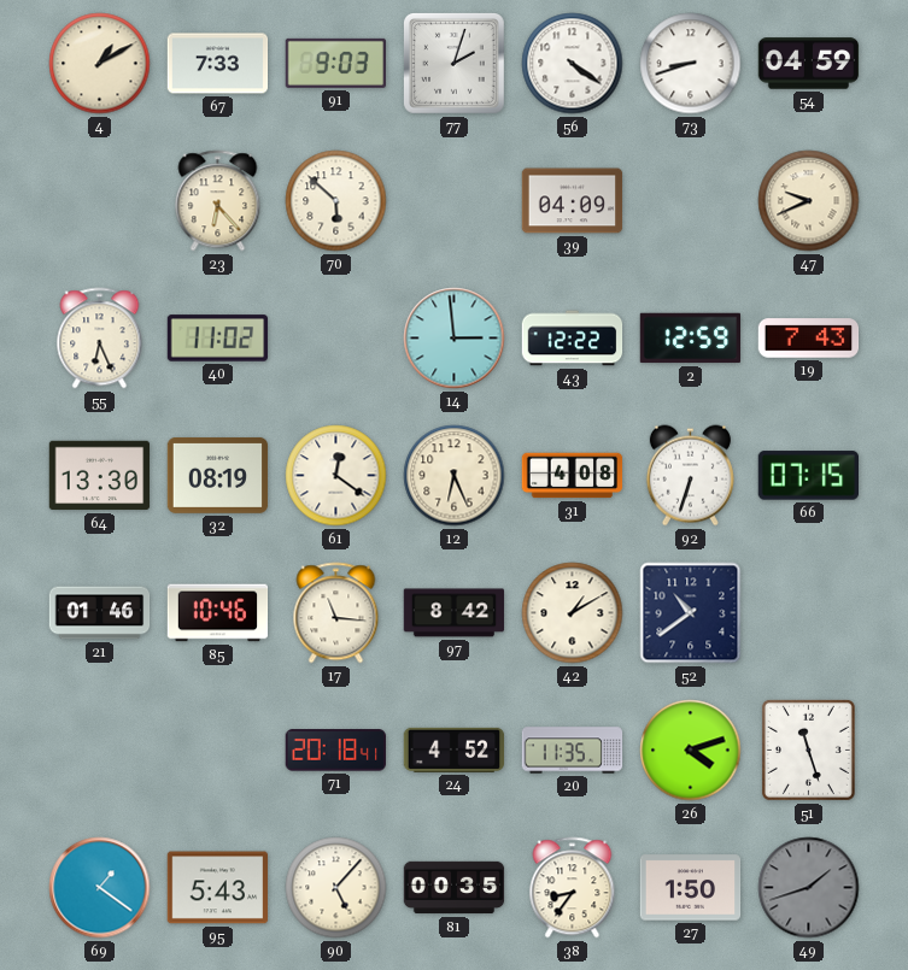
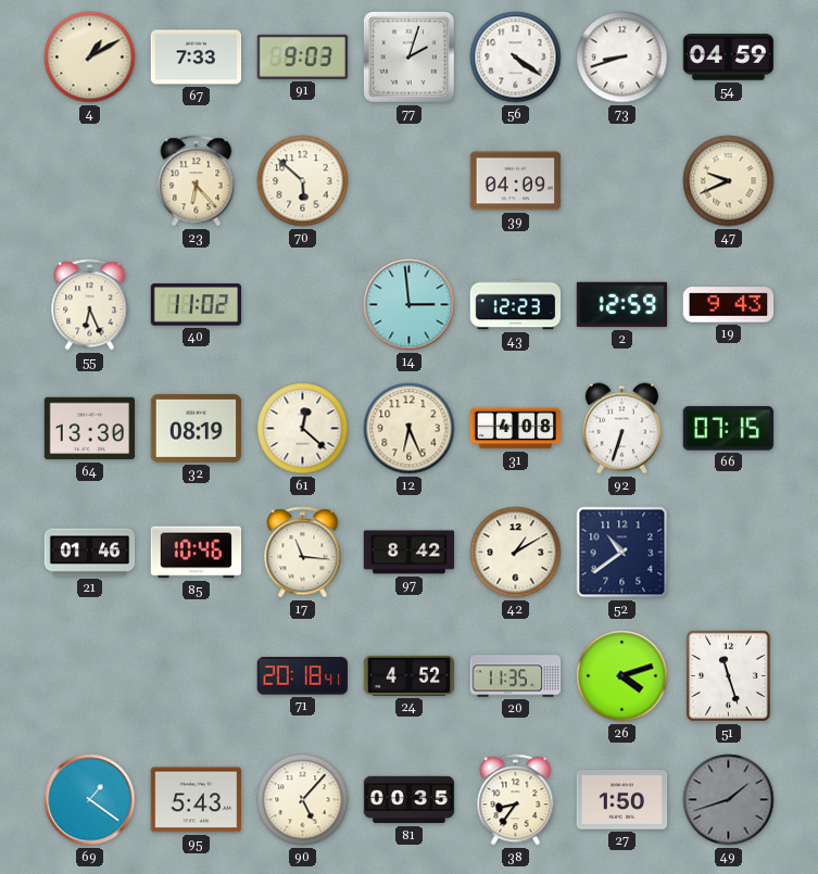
43: 12:22 -> 12:23
19: 7:43 -> 9:43
61: 12:21 -> 12:22
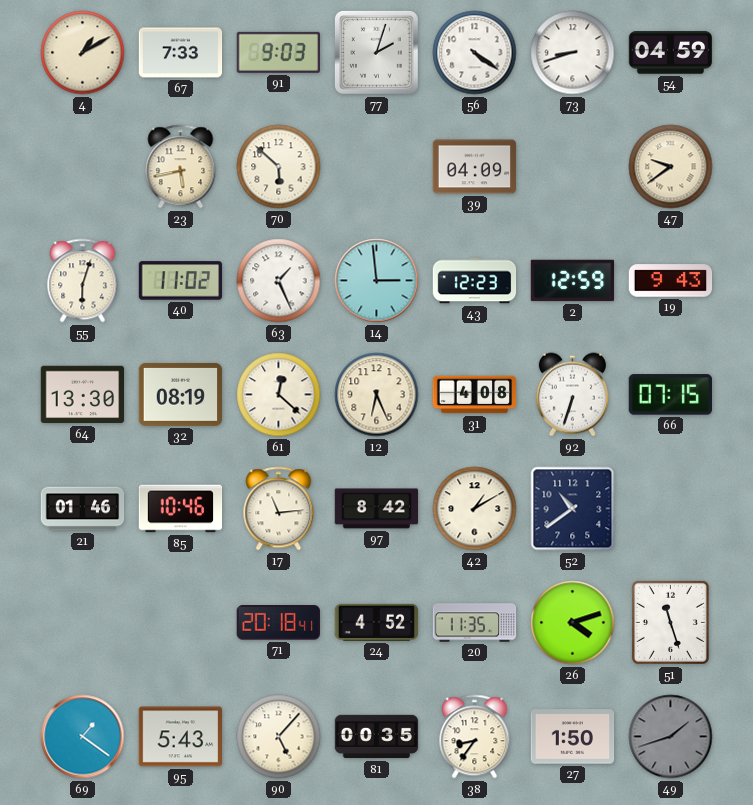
23: 6:23 -> 5:43
47: 9:41 -> 9:39
55: 6:26 -> 6:03
63: none -> 1:26
17: 11:16 -> 11:14
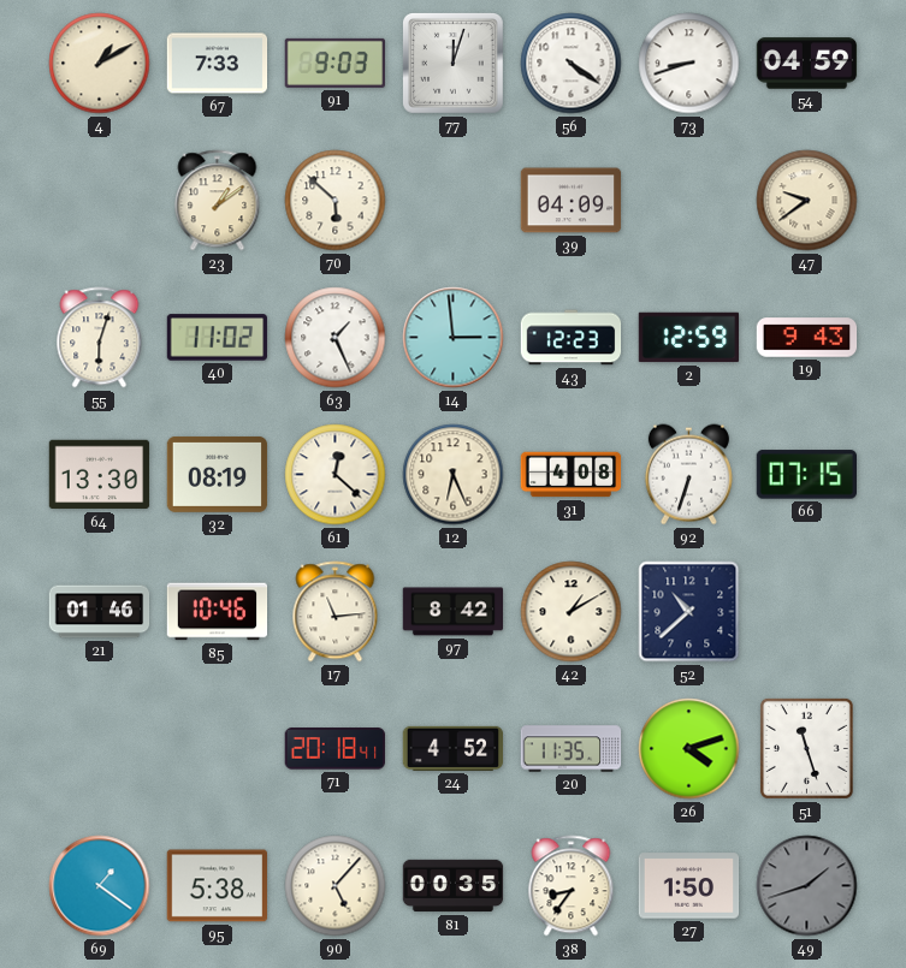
77: 2:03 -> 12:03
23: 5:43 -> 1:09
52: 10:39 -> 10:38
95: 5:43 -> 5:38
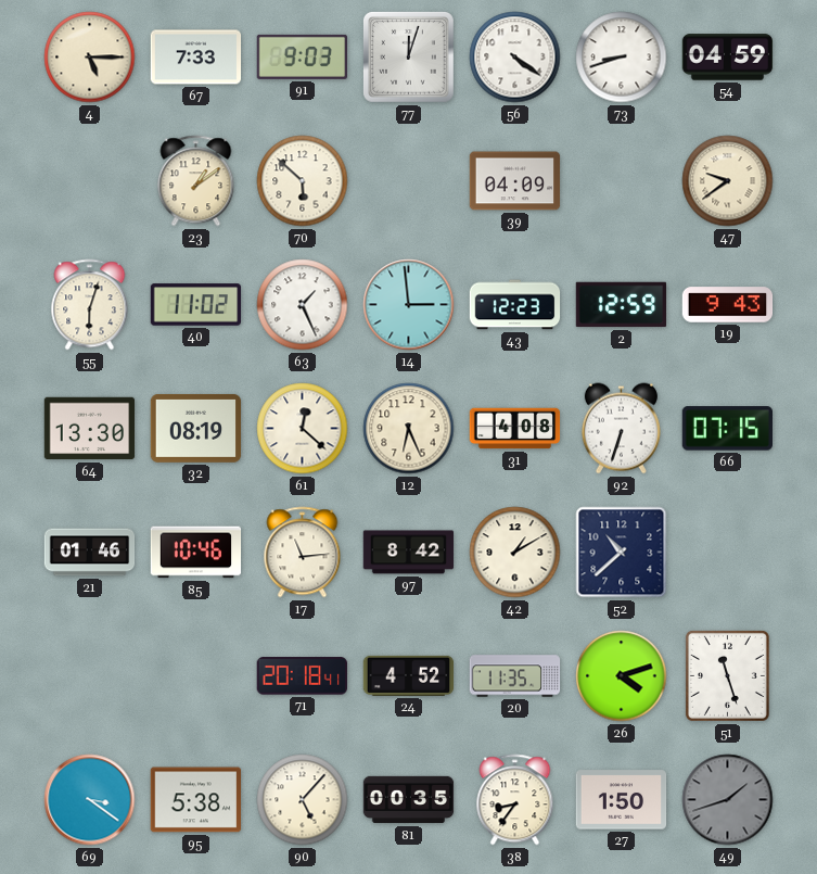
4: 1:10 -> 5:15
69: 1:21 -> 3:21
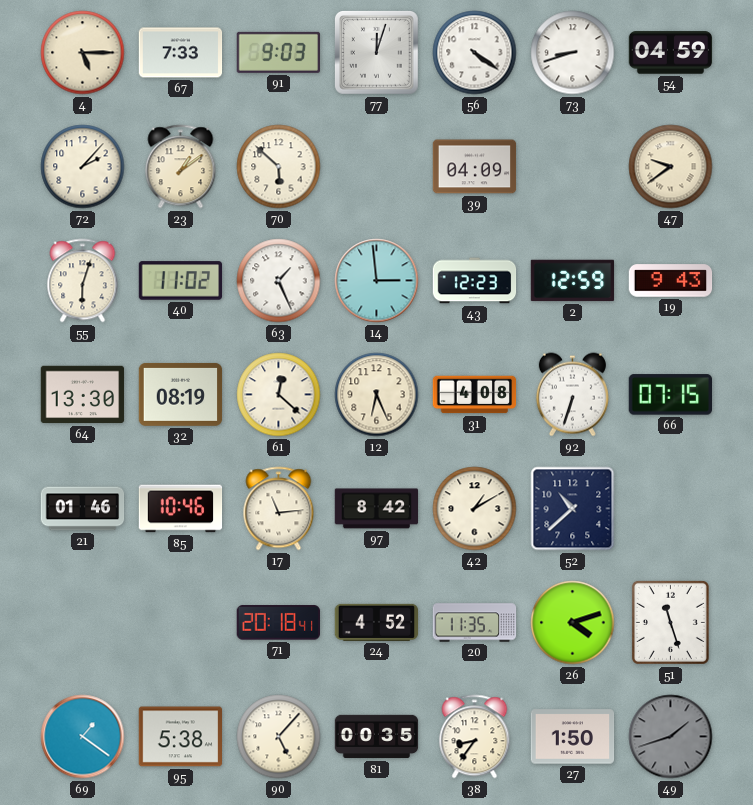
72: none -> 2:07
69: 3:21 -> 1:21
